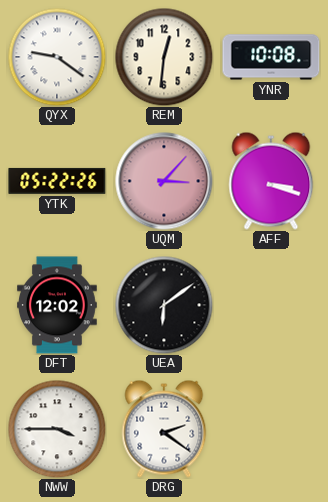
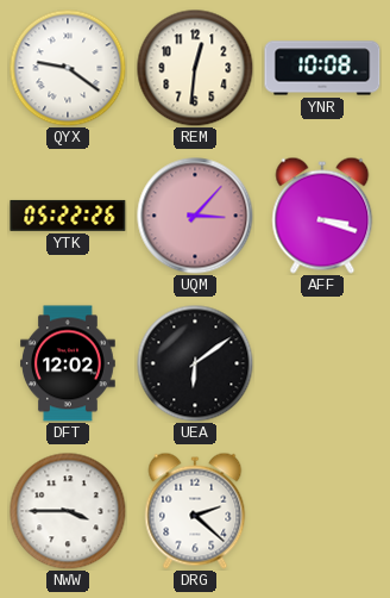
DRG: 2:21 -> 2:22
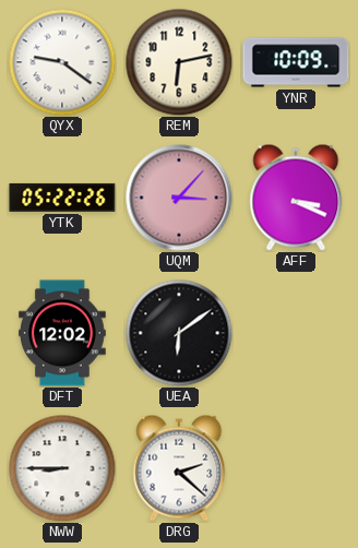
REM: 12:31 -> 6:13
YNR: 10:08 -> 10:09
AFF: 3:18 -> 3:19
NWW: 3:45 -> 8:45
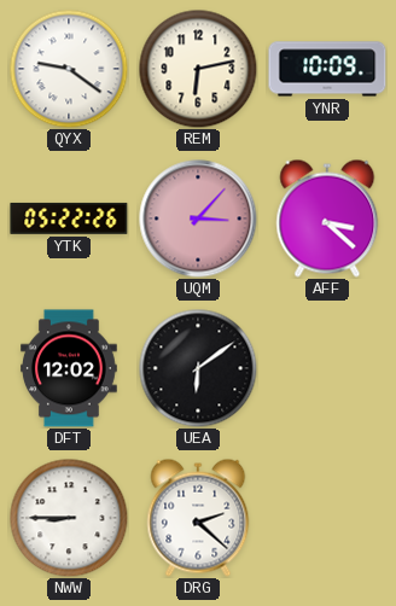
AFF: 3:19 -> 3:22
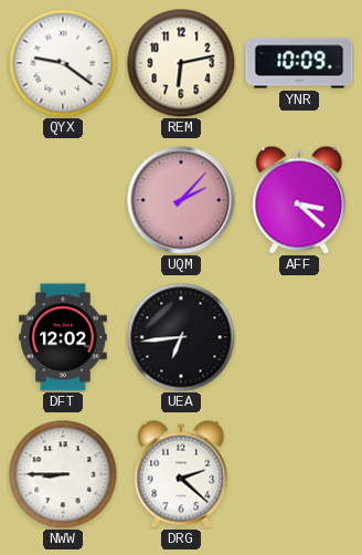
YTK: 05:22 -> none
UQM: 3:07 -> 2:07
UEA: 6:09 -> 6:44
